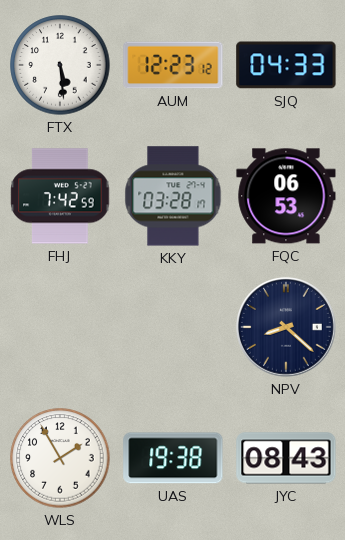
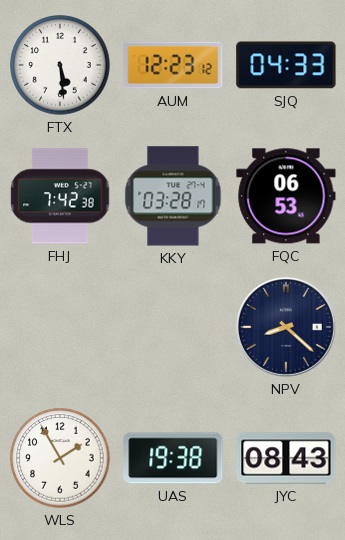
FHJ: 7:42:59 -> 7:42:38
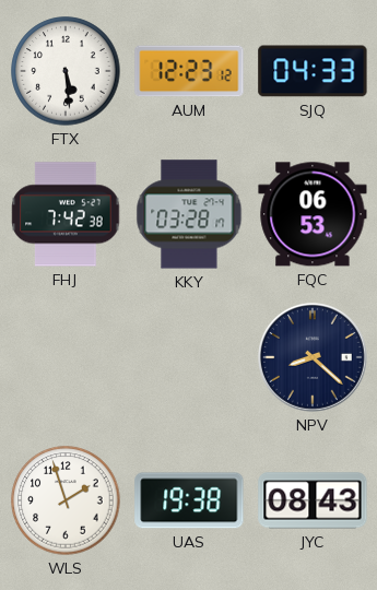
WLS: 1:55 -> 1:57
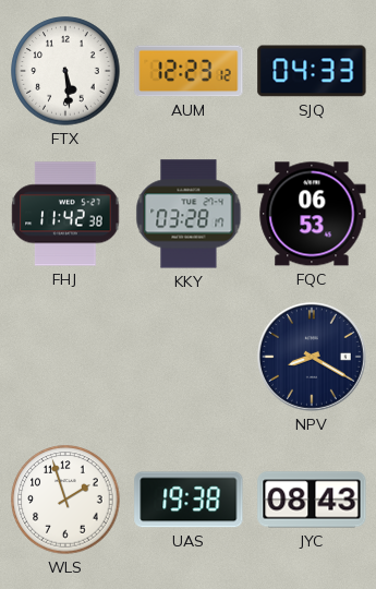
FHJ: 7:42 -> 11:42
NPV: 8:22 -> 8:20
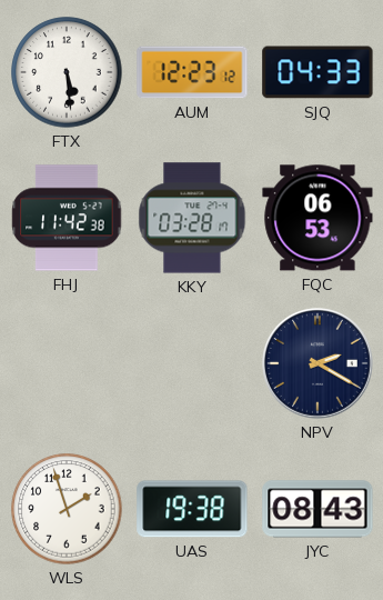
NPV: 8:20 -> 2:20
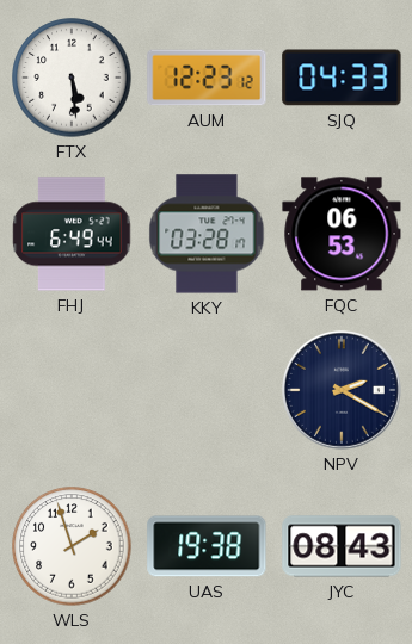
FHJ: 11:42 -> 6:49
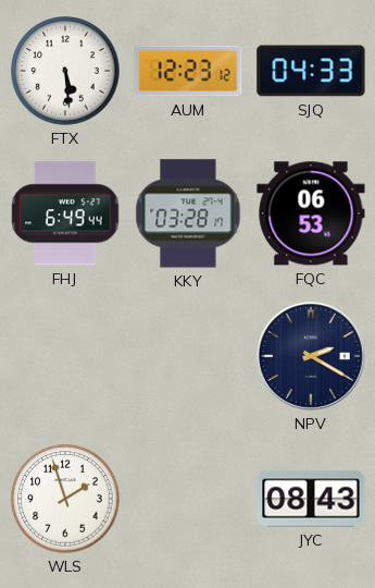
UAS: 19:38 -> none
